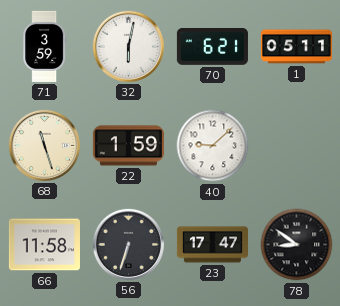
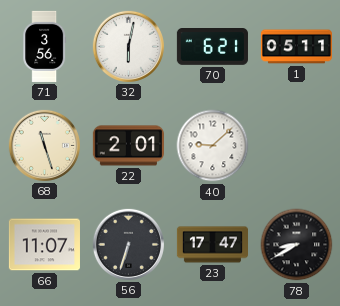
71: 3:59 -> 3:56
22: 1:59 -> 2:01
66: 11:58 -> 11:07
78: 8:51 -> 8:40
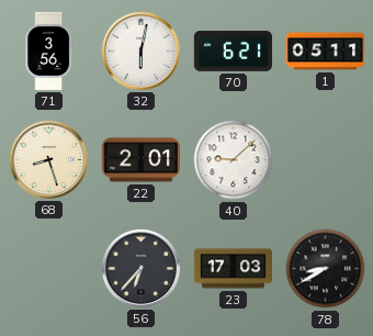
68: 11:27 -> 8:27
66: 11:07 -> none
56: 6:33 -> 6:37
23: 17:47 -> 17:03
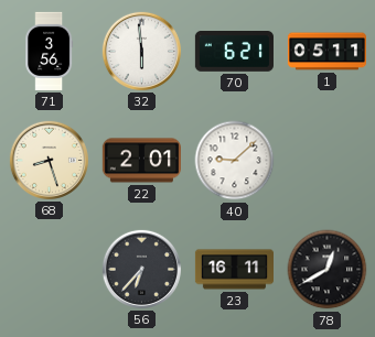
32: 6:02 -> 5:59
23: 17:03 -> 16:11
78: 8:40 -> 12:40
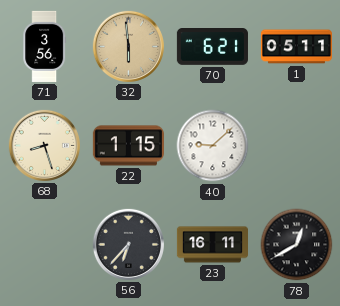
32 dial: white -> champagne
22: 2:01 -> 1:15
